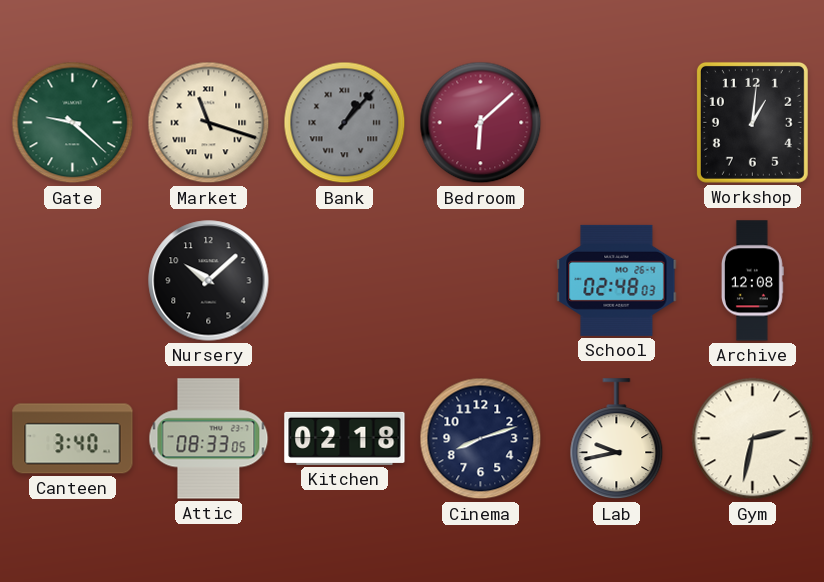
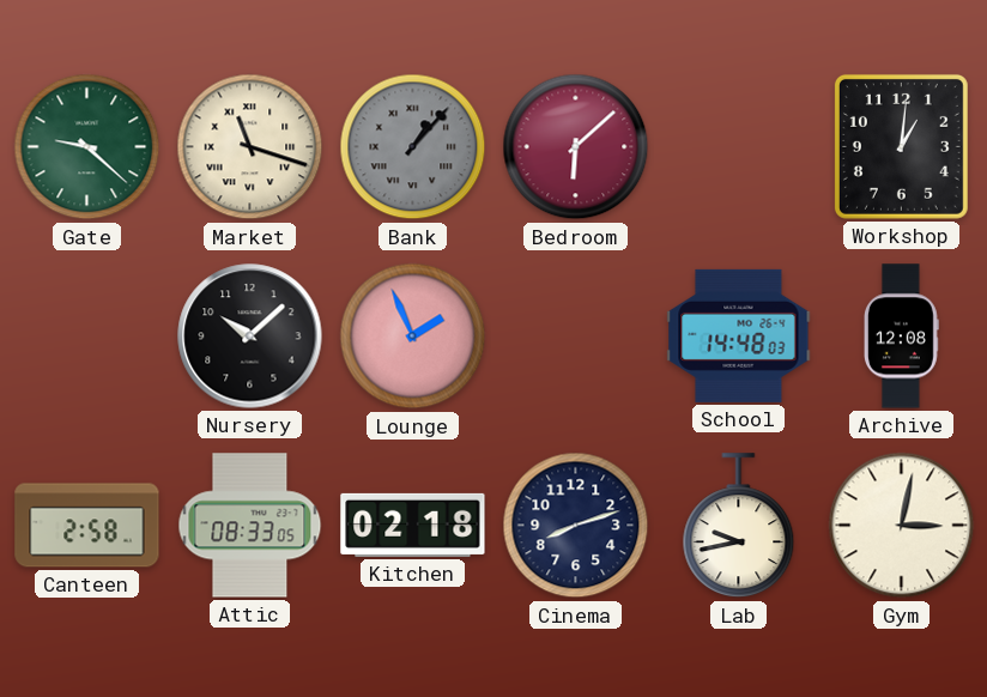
Lounge: none -> 1:56
School: 02:48 -> 14:48
Canteen: 3:40 -> 2:58
Gym: 2:32 -> 3:02
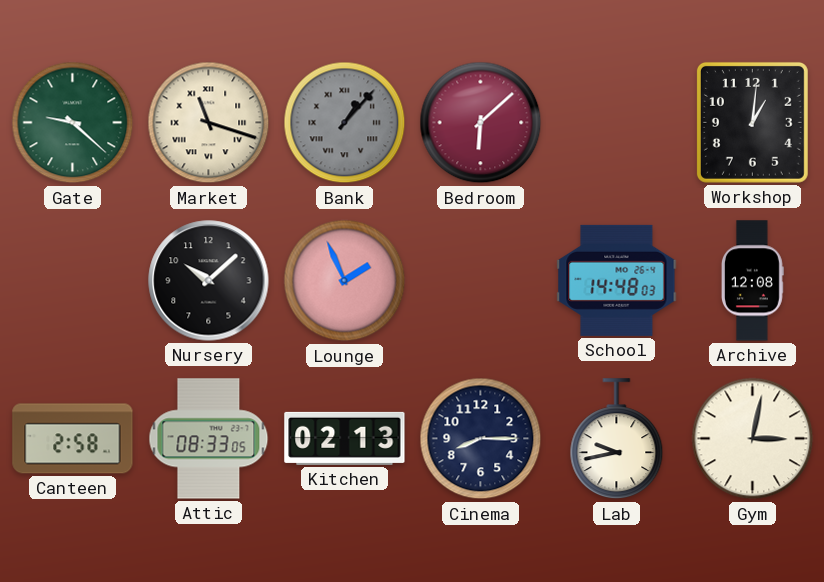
Kitchen: 02:18 -> 02:13
Cinema: 8:12 -> 8:15
